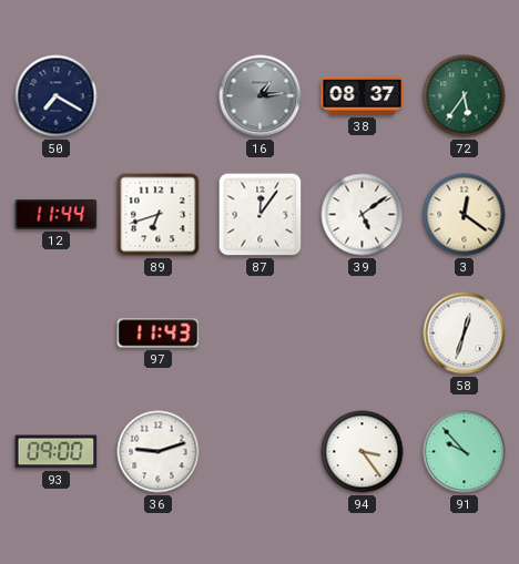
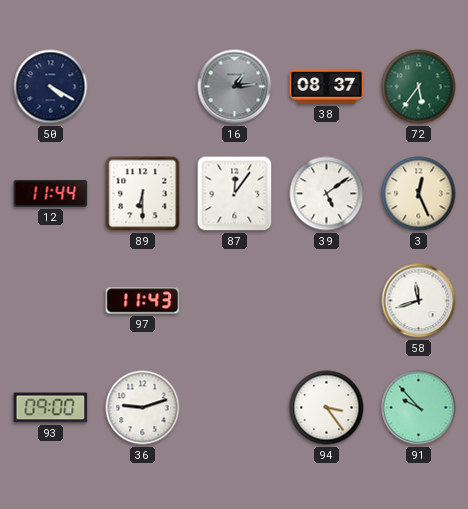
50: 7:20 -> 4:20
89: 6:42 -> 6:30
3: 12:21 -> 12:26
58: 12:33 -> 11:42
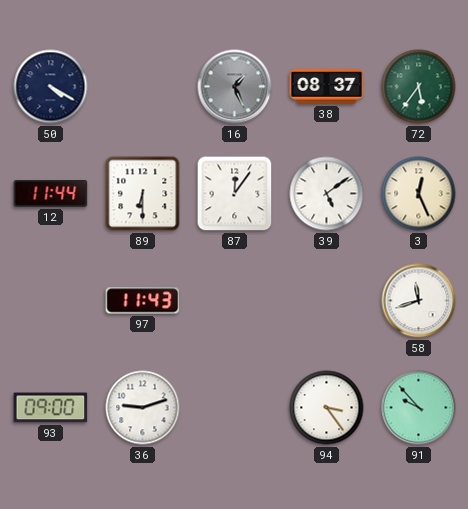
16: 1:14 -> 1:26
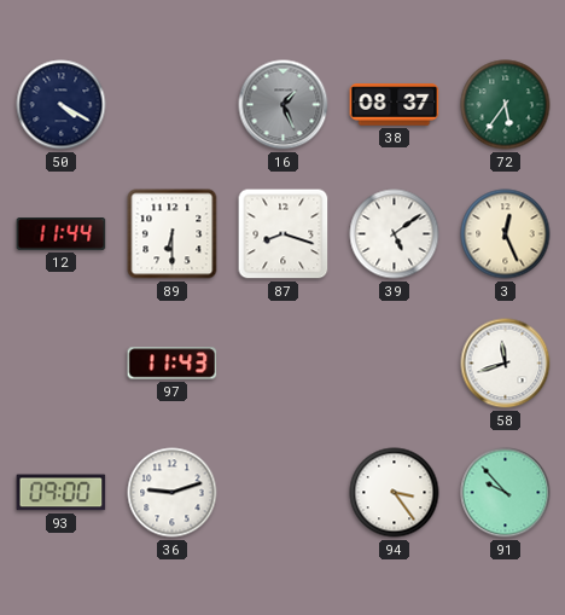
87: 12:06 -> 8:18
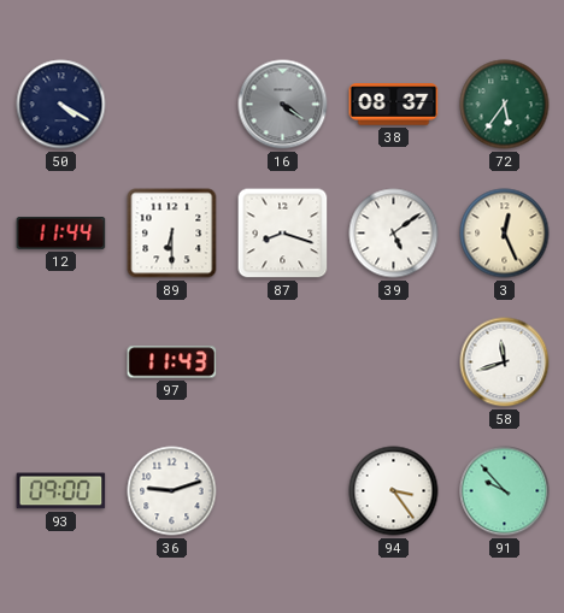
16: 1:26 -> 4:21
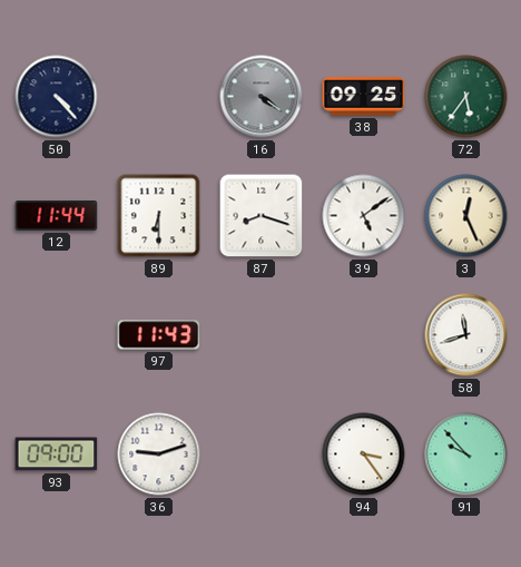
50: 4:20 -> 4:23
38: 08:37 -> 09:25
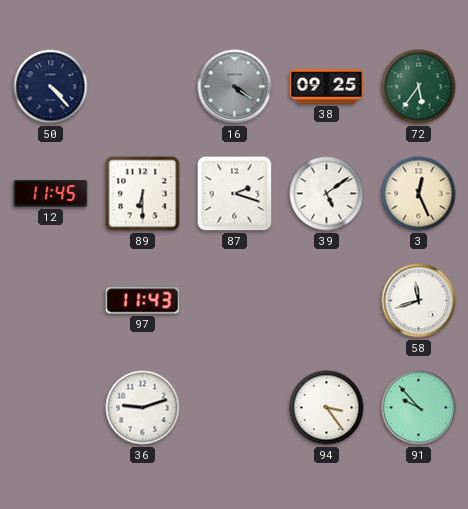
12: 11:44 -> 11:45
87: 8:18 -> 2:18
93: 09:00 -> none
